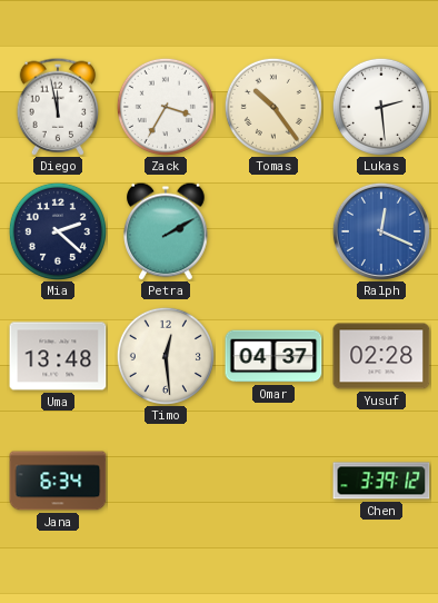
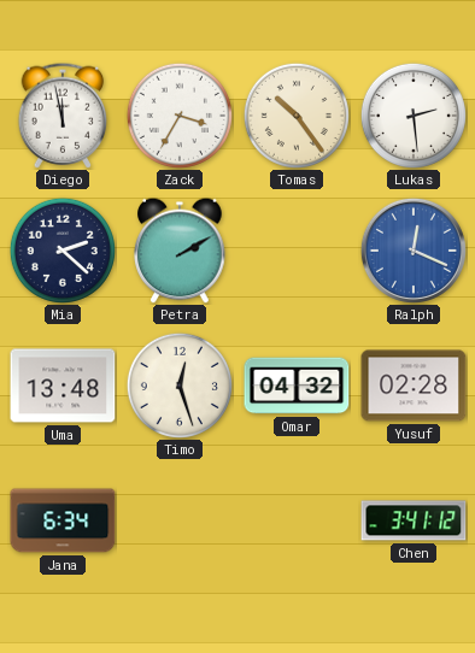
Timo: 12:29 -> 12:27
Omar: 04:37 -> 04:32
Chen: 3:39 -> 3:41
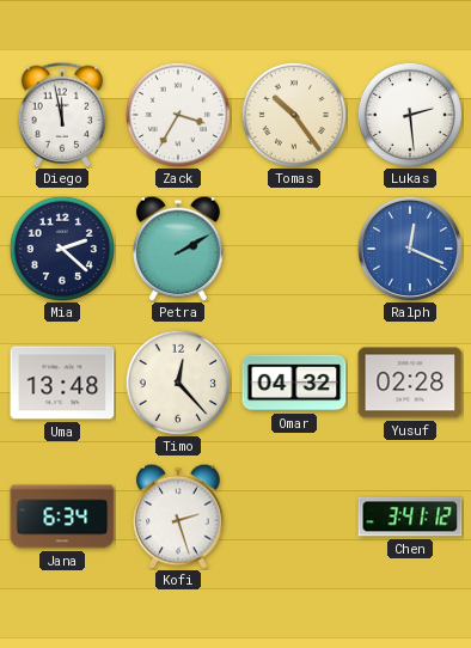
Timo: 12:27 -> 12:23
Kofi: none -> 2:27
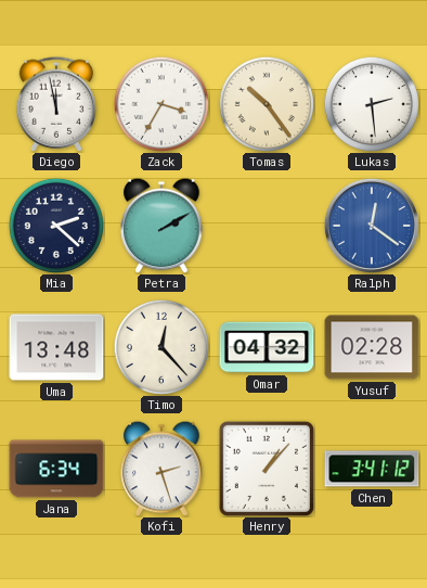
Ralph: 12:19 -> 12:21
Henry: none -> 1:07
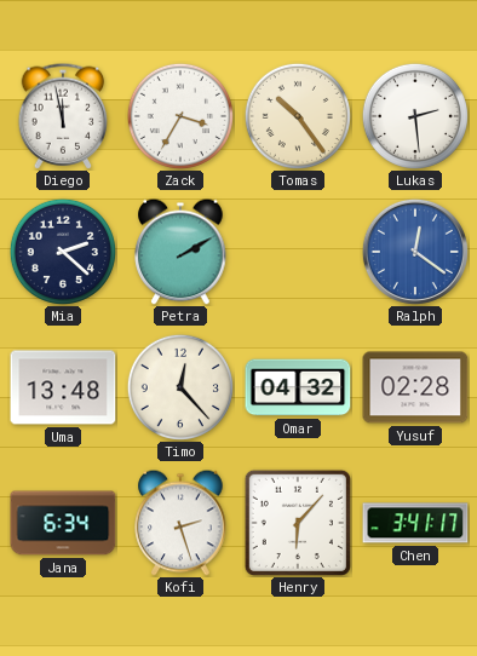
Henry: 1:07 -> 6:07
Chen: 3:41:12 -> 3:41:17
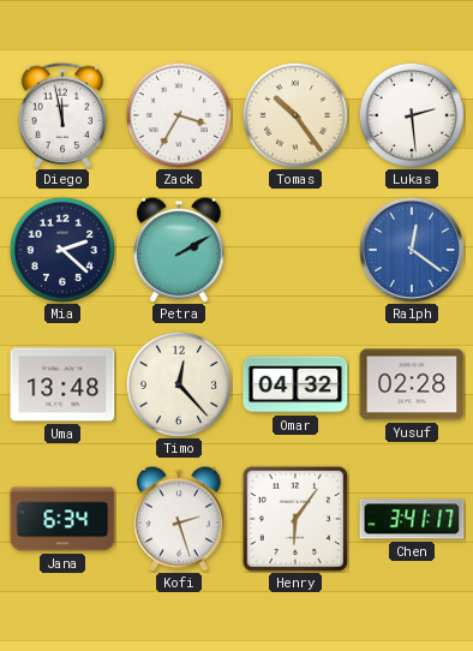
Henry: 6:07 -> 6:06
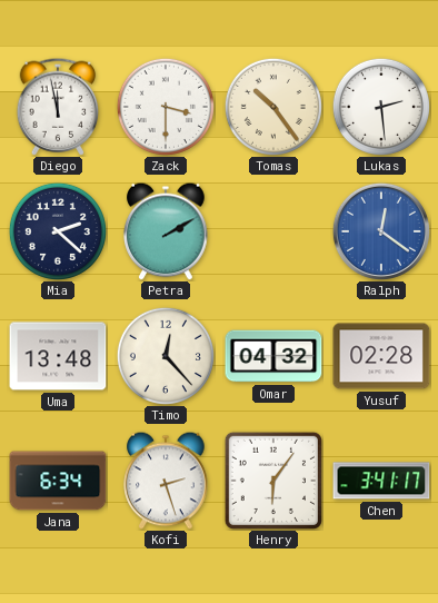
Zack: 3:35 -> 3:30
